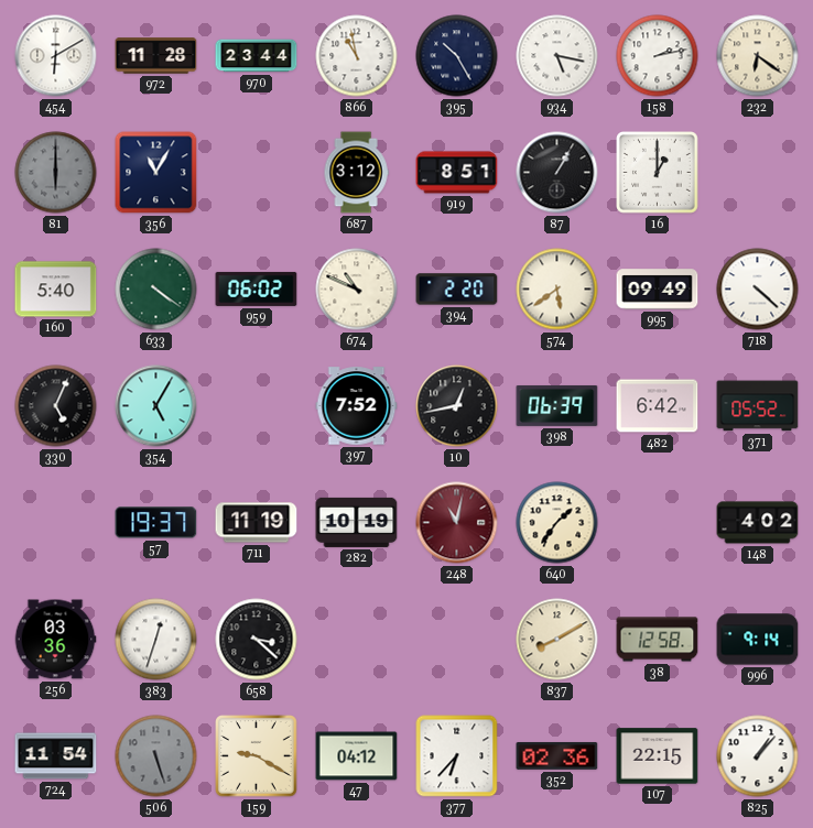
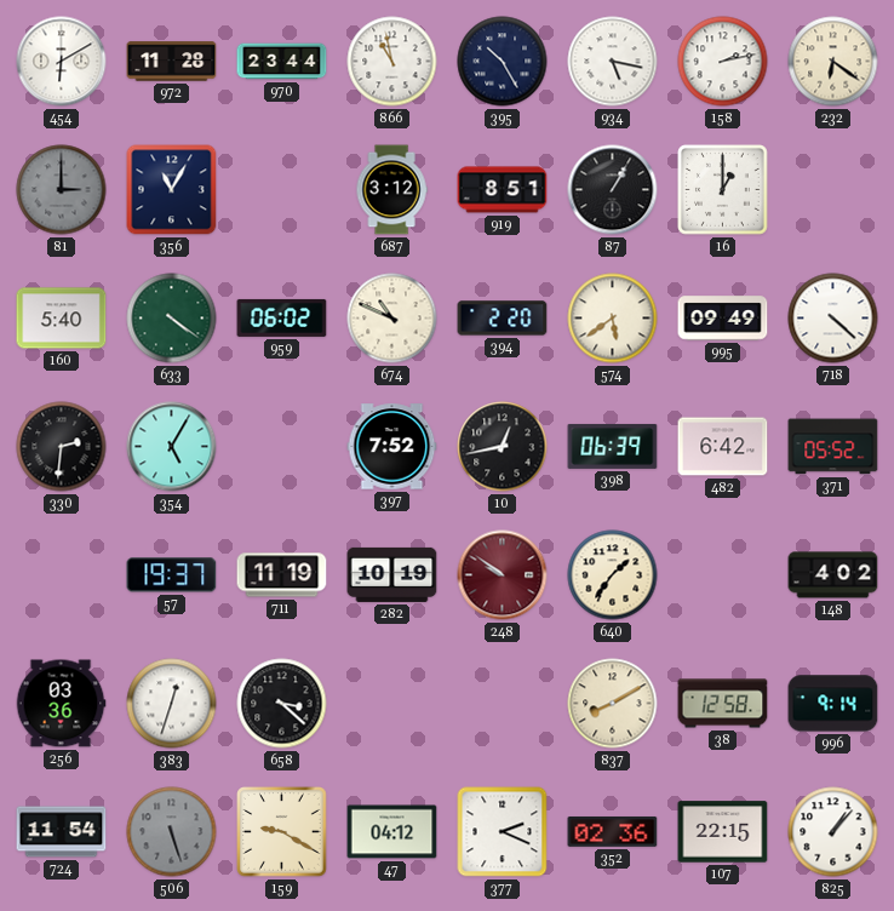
81: 6:00 -> 3:00
330: 5:04 -> 2:31
248: 11:02 -> 9:51
377: 6:37 -> 2:19
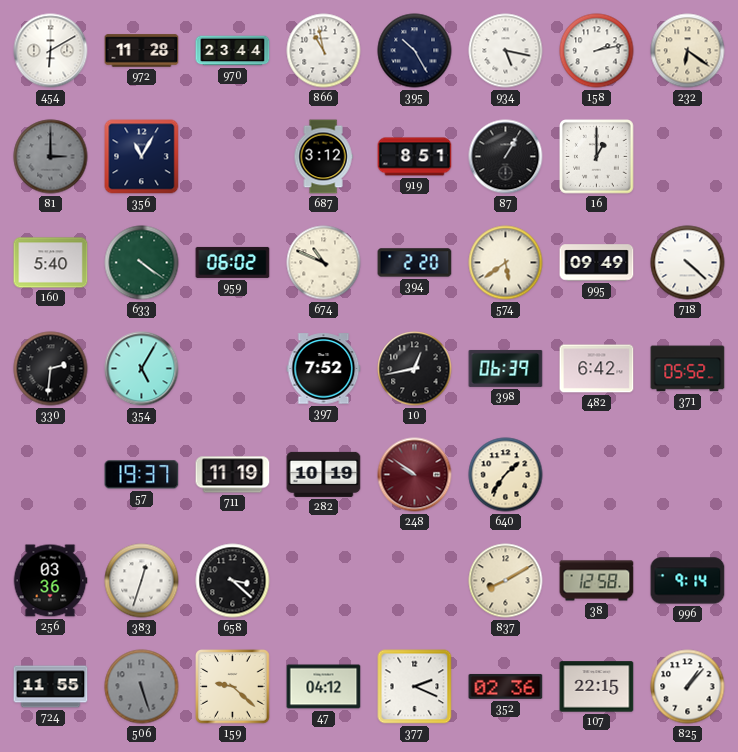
148: 4:02 -> none
724: 11:54 -> 11:55
159: 9:20 -> 9:22
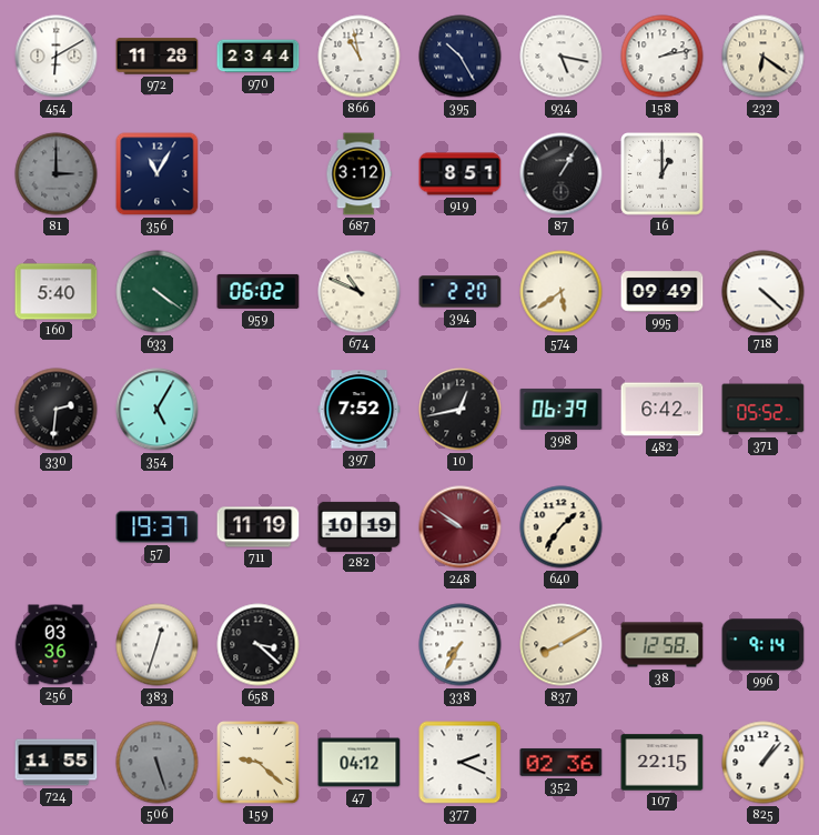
338: none -> 7:35
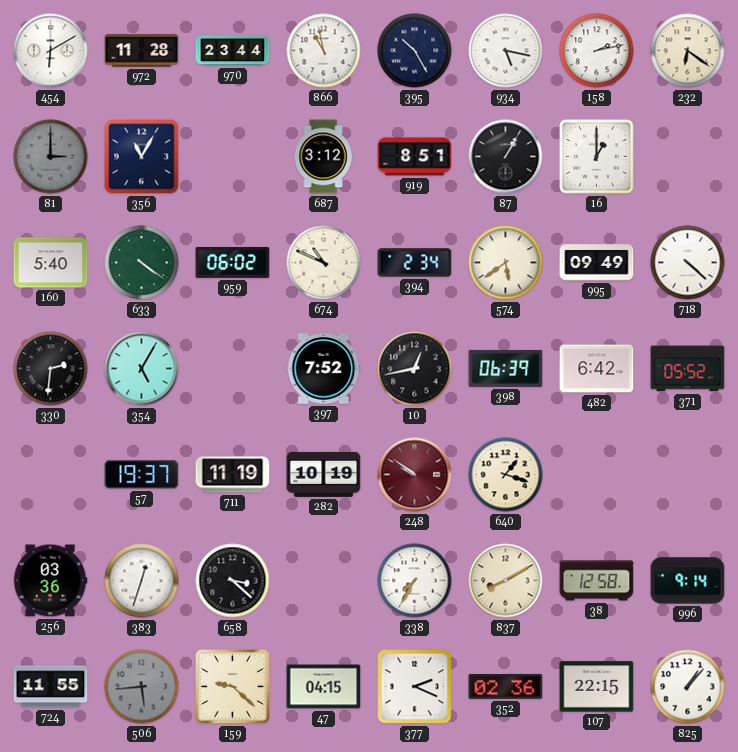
394: 2:20 -> 2:34
640: 1:36 -> 1:18
506: 5:27 -> 5:44
47: 04:12 -> 04:15
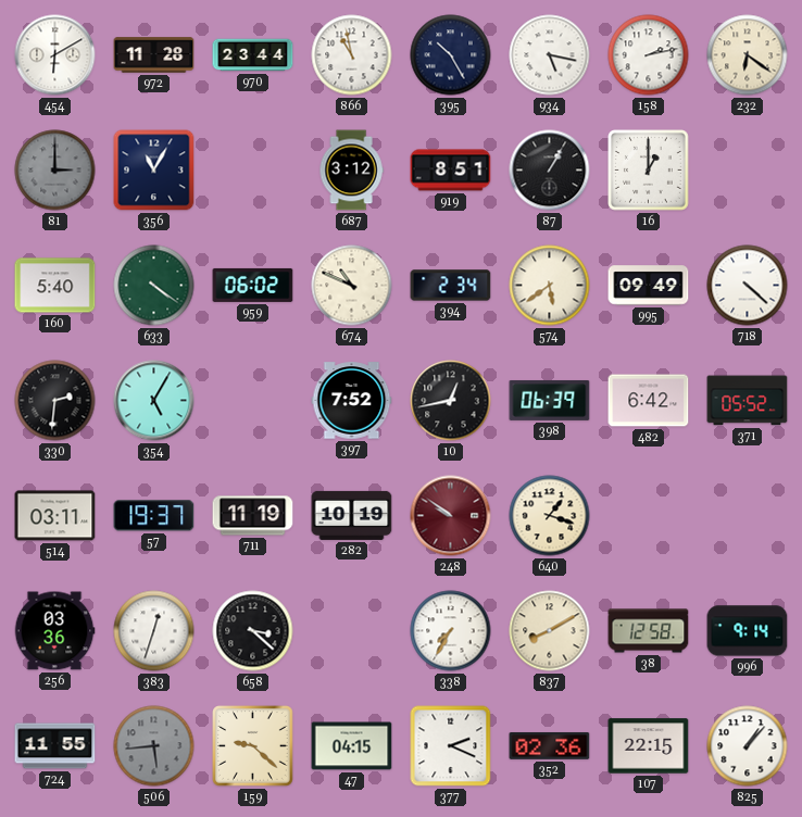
514: none -> 03:11
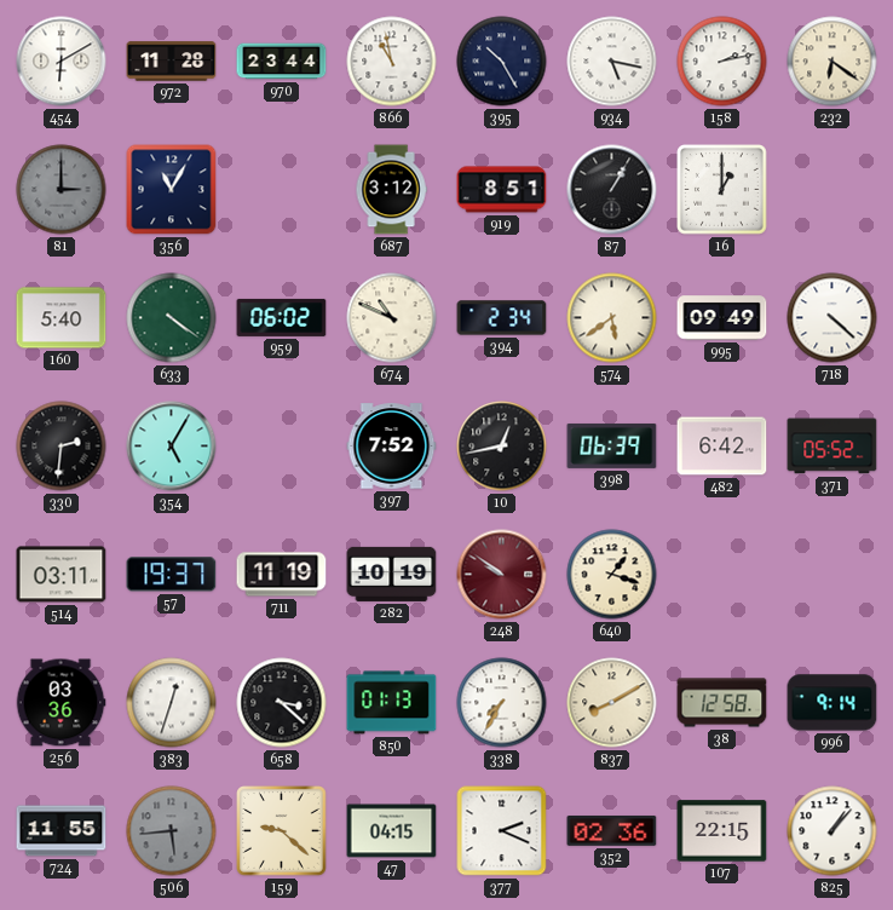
850: none -> 01:13
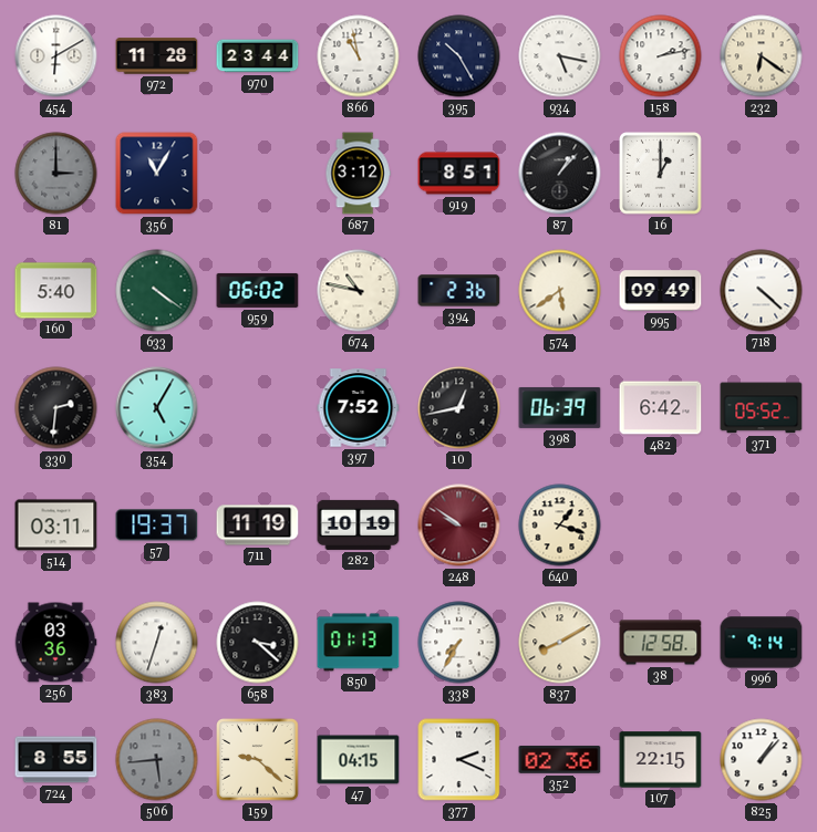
87: 1:05 -> 1:07
674: 10:49 -> 10:47
394: 2:34 -> 2:36
724: 11:55 -> 8:55
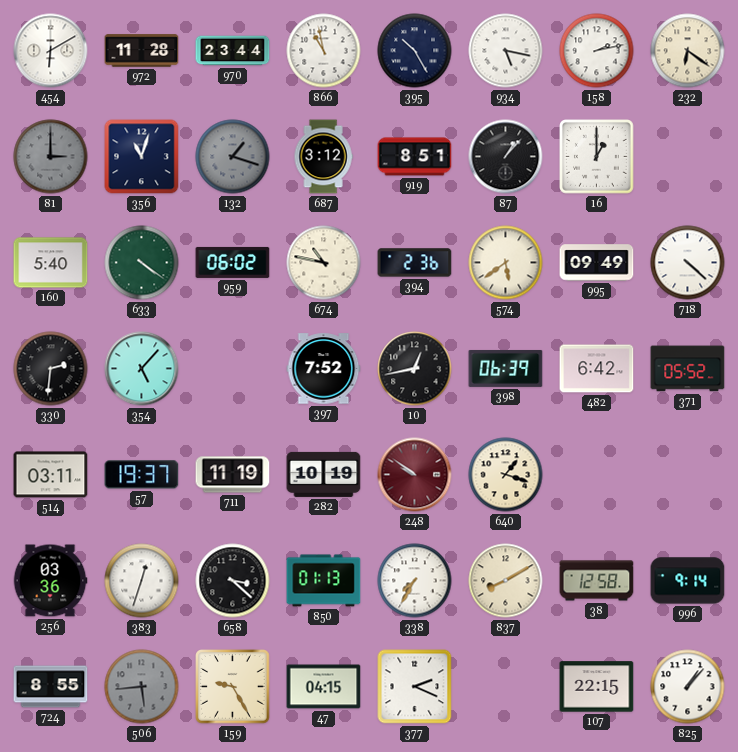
356: 11:05 -> 11:03
132: none -> 1:18
354: 5:05 -> 5:07
159: 9:22 -> 9:25
352: 02:36 -> none
